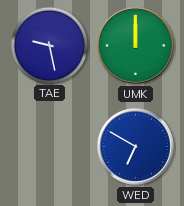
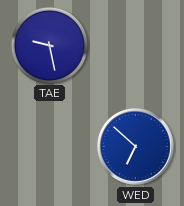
UMK: 12:00 -> none
WED: 6:50 -> 6:52
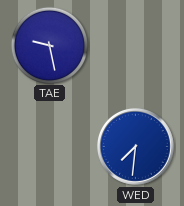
WED: 6:52 -> 7:31
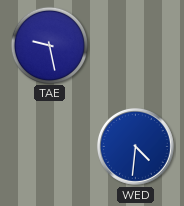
WED: 7:31 -> 4:31
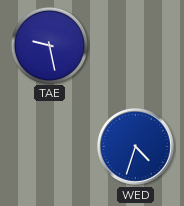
WED: 4:31 -> 4:33
